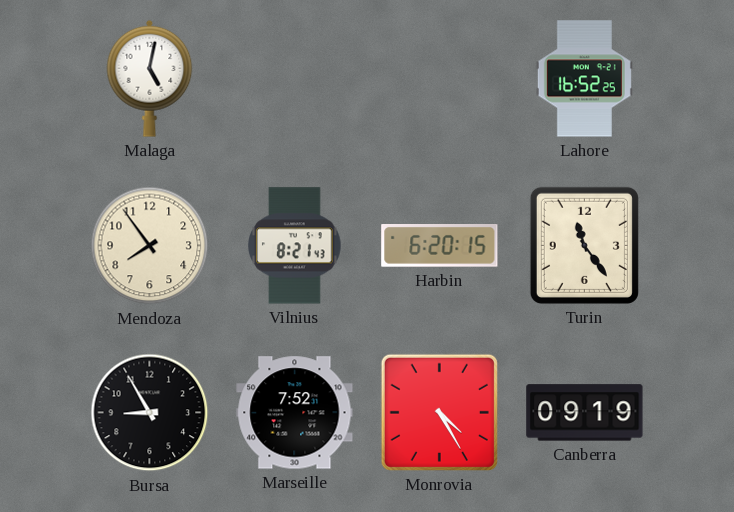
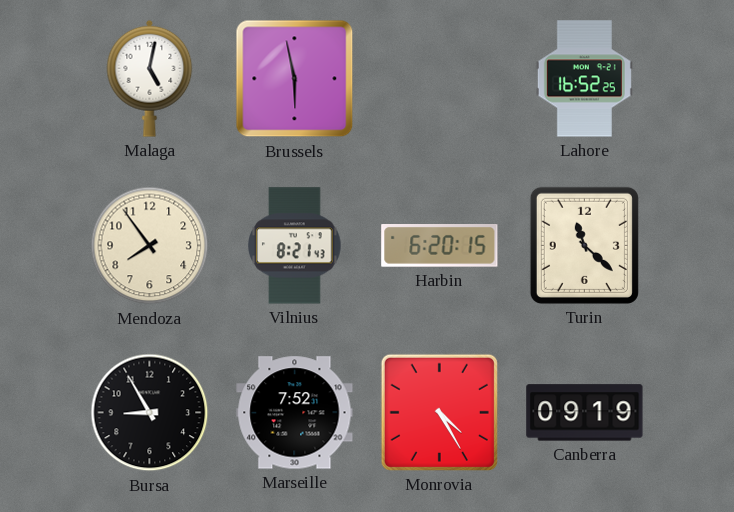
Brussels: none -> 5:58
Turin: 11:24 -> 11:22
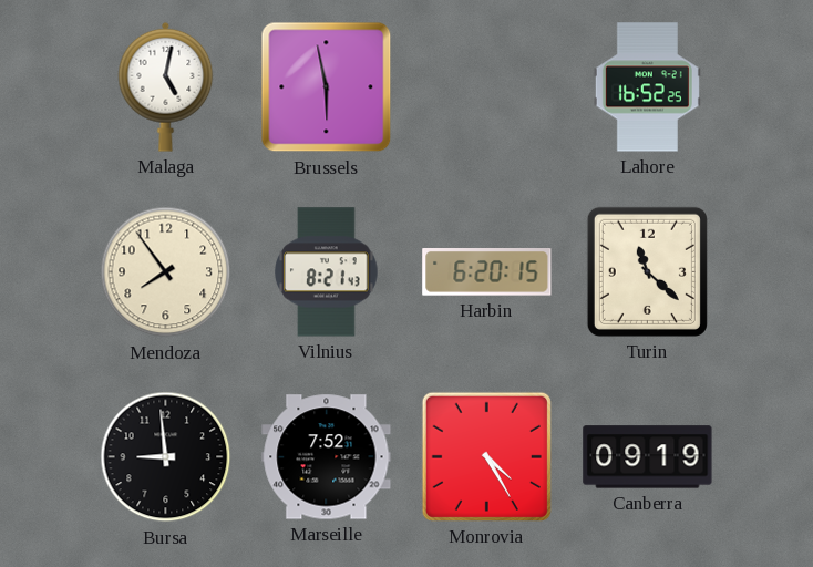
Bursa: 8:55 -> 8:59
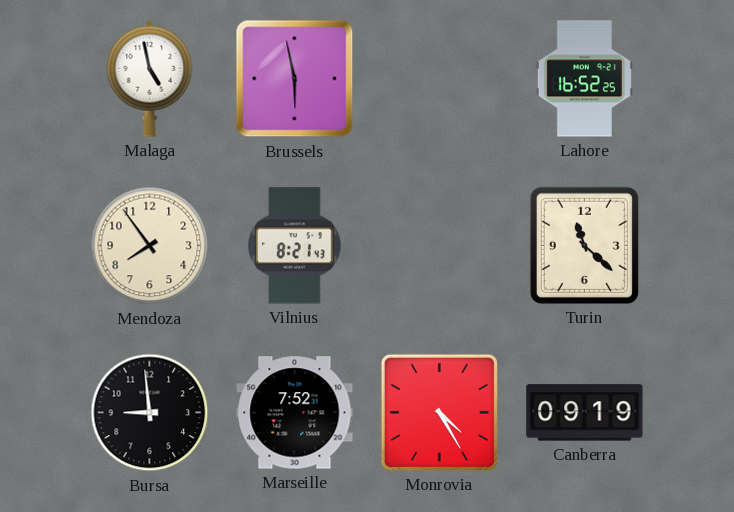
Malaga: 5:02 -> 4:58
Harbin: 6:20 -> none
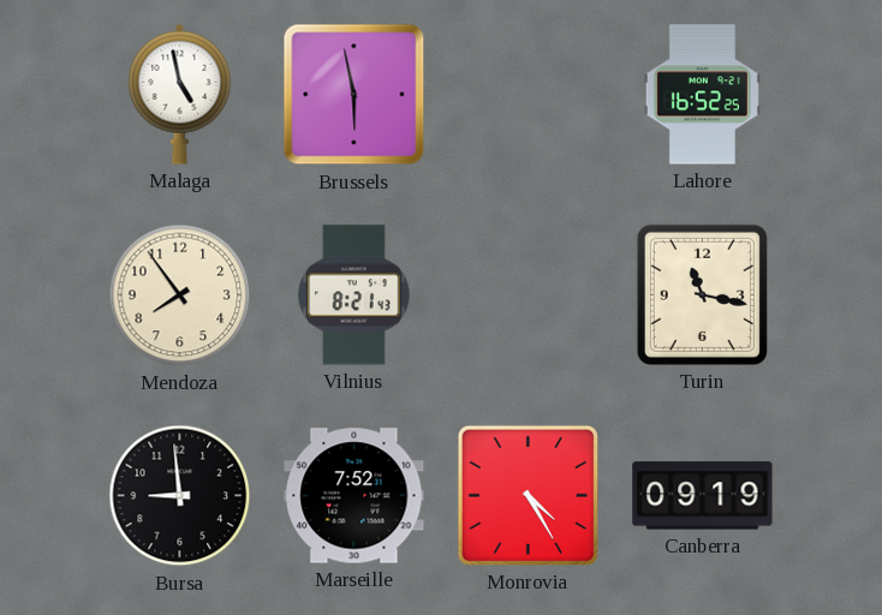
Turin: 11:22 -> 11:17
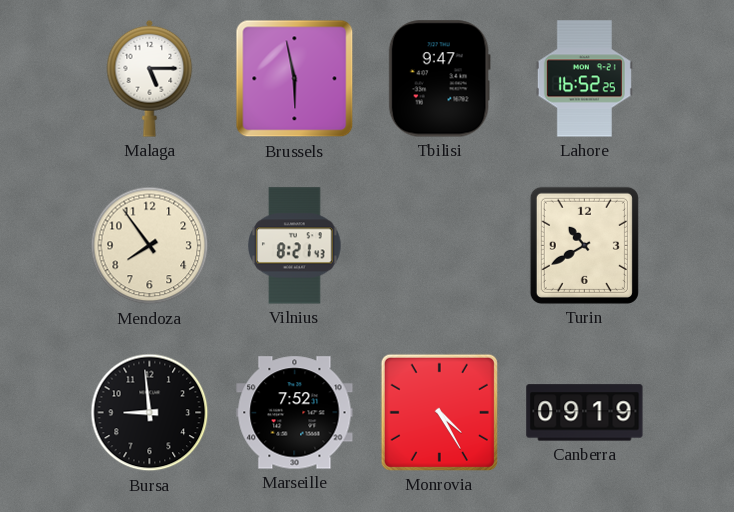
Malaga: 4:58 -> 5:15
Tbilisi: none -> 9:47
Turin: 11:17 -> 10:40
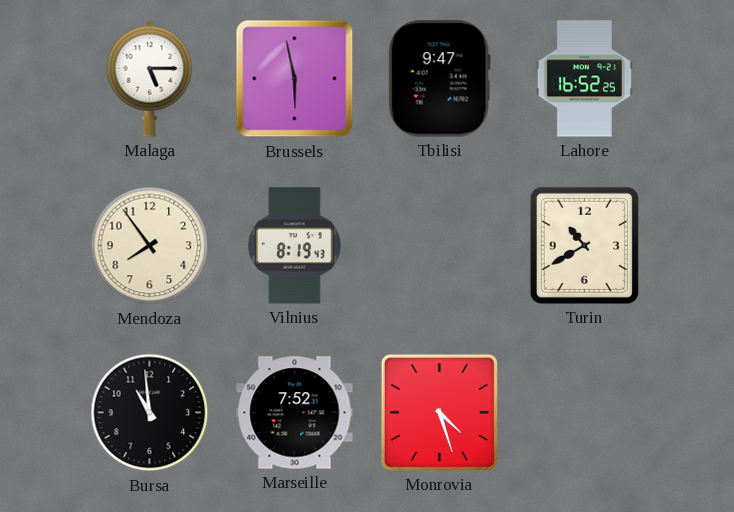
Vilnius: 8:21 -> 8:19
Bursa: 8:59 -> 10:59
Monrovia: 4:25 -> 4:27
Canberra: 09:19 -> none
